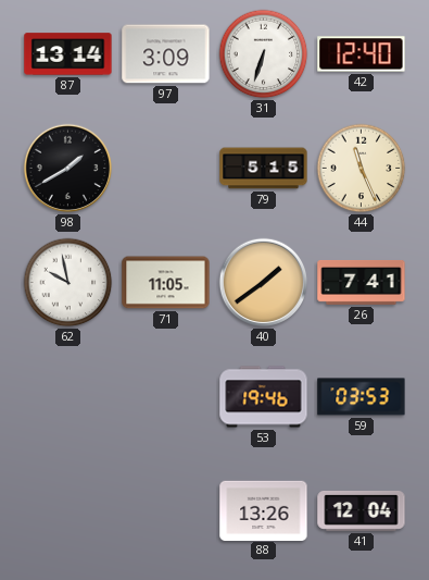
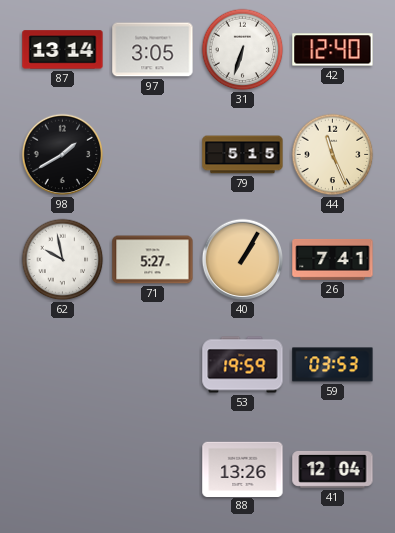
97: 3:09 -> 3:05
71: 11:05 -> 5:27
40: 1:39 -> 1:05
53: 19:46 -> 19:59
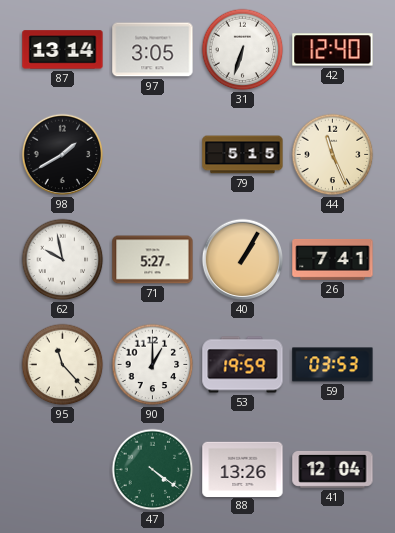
95: none -> 11:23
90: none -> 1:00
47: none -> 4:21
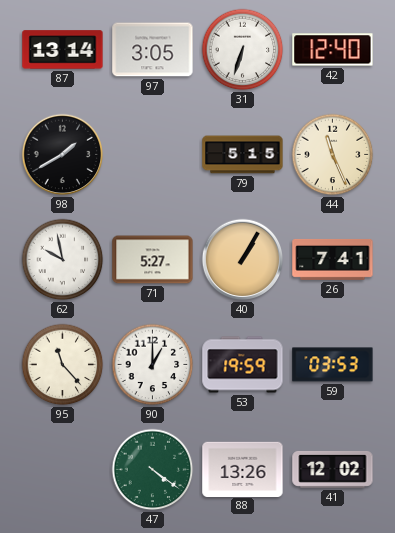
41: 12:04 -> 12:02
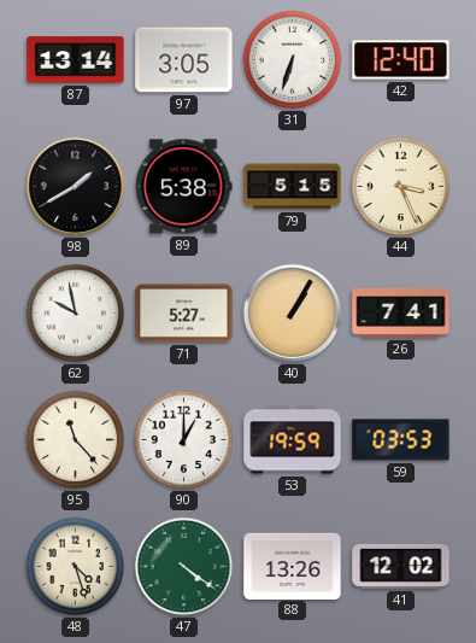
89: none -> 5:38
44: 11:26 -> 3:26
48: none -> 4:27
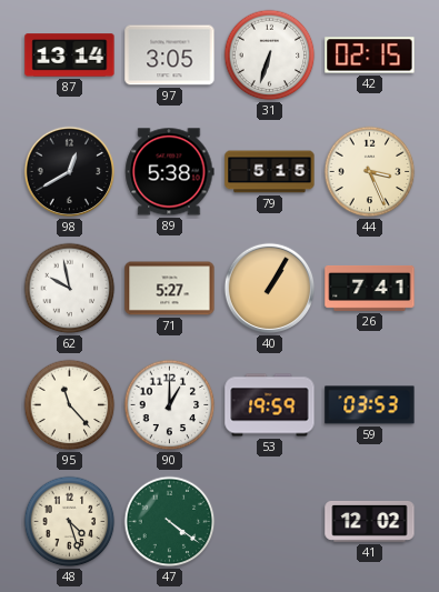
42: 12:40 -> 02:15
98: 1:40 -> 12:40
88: 13:26 -> none
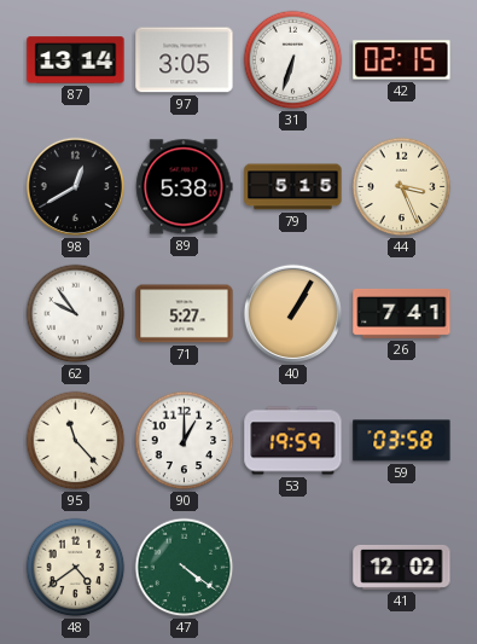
62: 9:58 -> 9:54
59: 03:53 -> 03:58
48: 4:27 -> 4:39
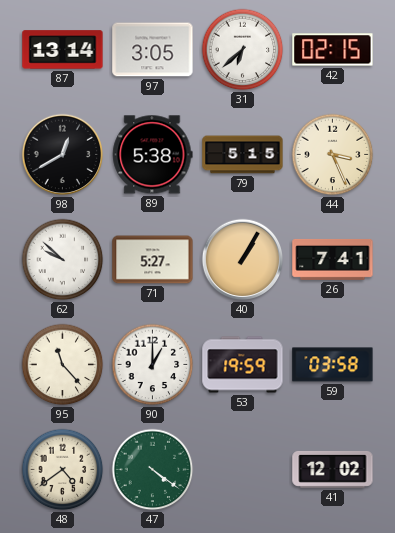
31: 6:33 -> 6:38
62: 9:54 -> 9:52
